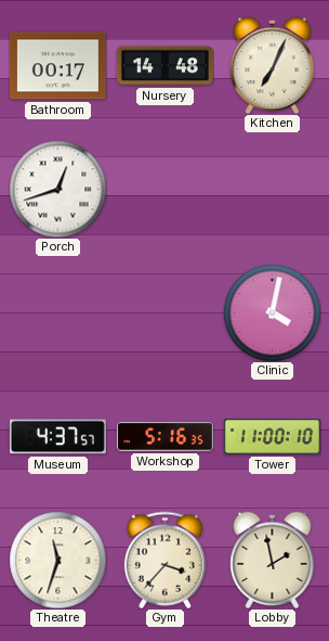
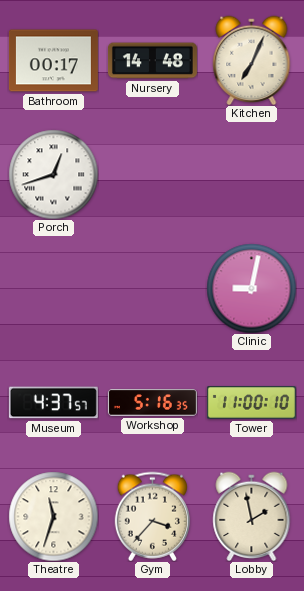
Clinic: 4:02 -> 9:02
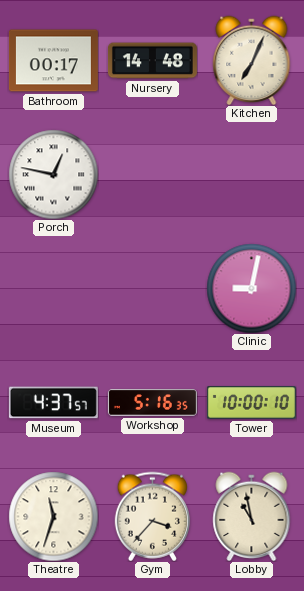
Porch: 12:42 -> 12:47
Tower: 11:00 -> 10:00
Lobby: 1:58 -> 10:58
